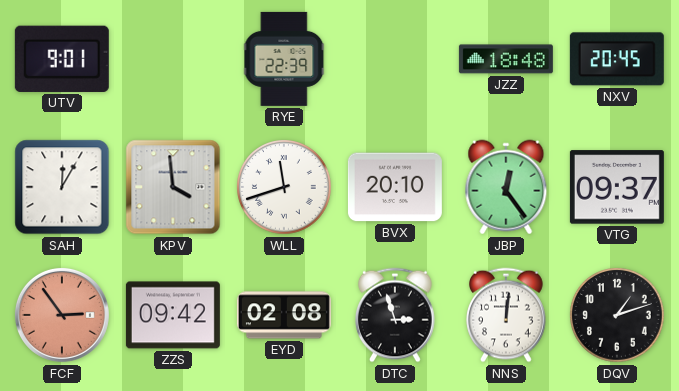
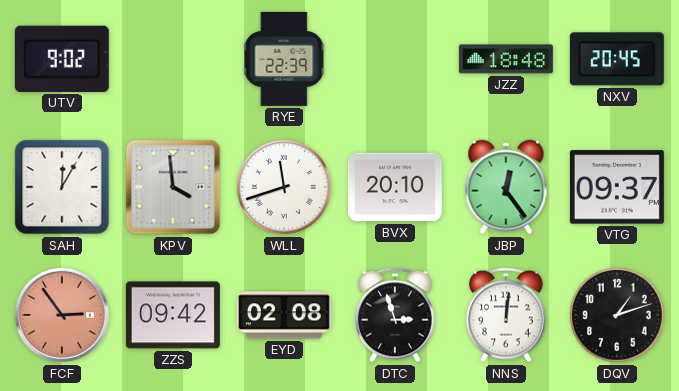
UTV: 9:01 -> 9:02
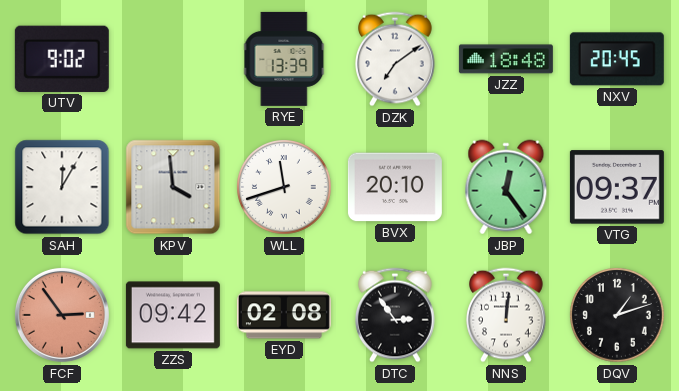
RYE: 22:39 -> 13:39
DZK: none -> 7:09
DTC: 2:57 -> 2:54
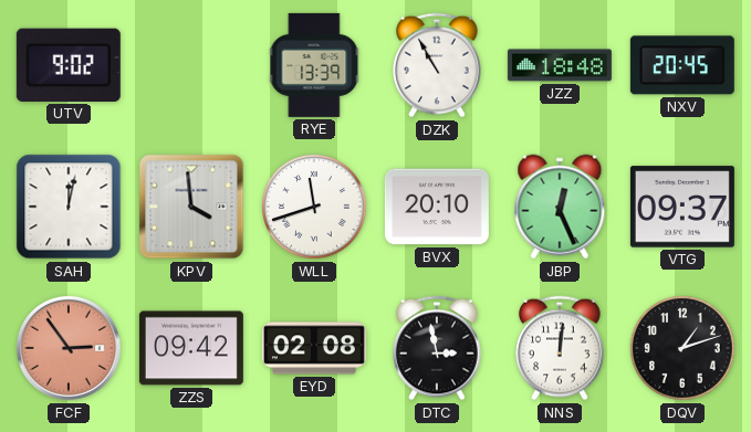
DZK: 7:09 -> 10:55
SAH: 12:05 -> 12:02
JBP: 12:24 -> 12:26
DTC: 2:54 -> 2:58
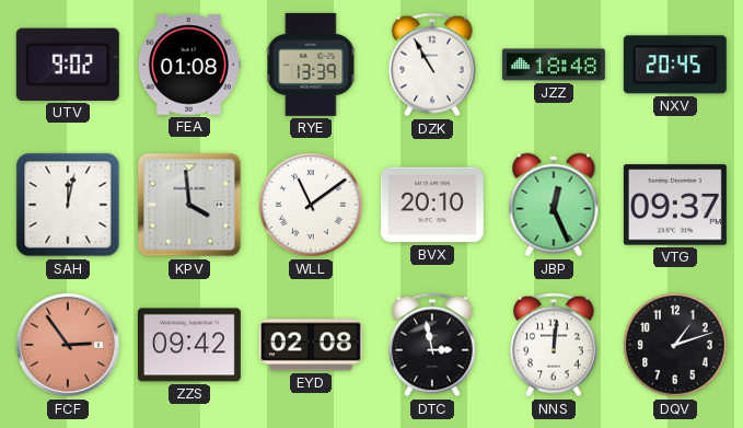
FEA: none -> 01:08
WLL: 11:42 -> 11:09
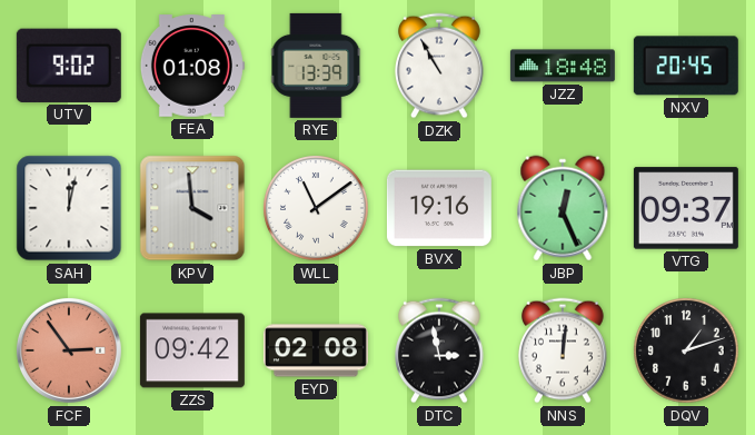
BVX: 20:10 -> 19:16
